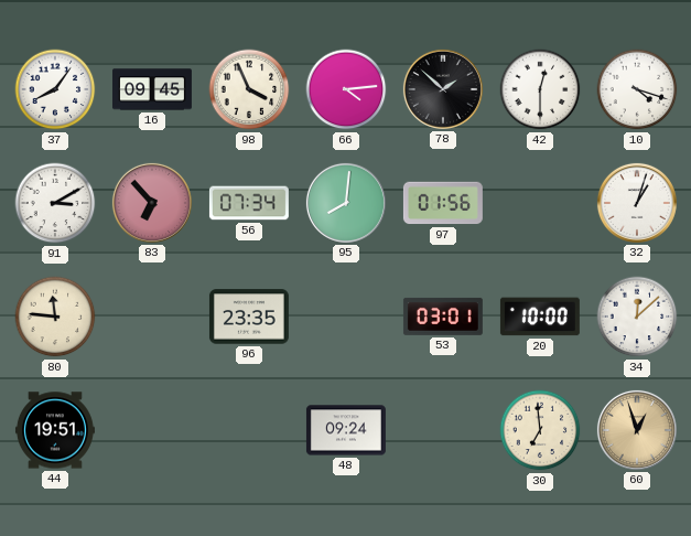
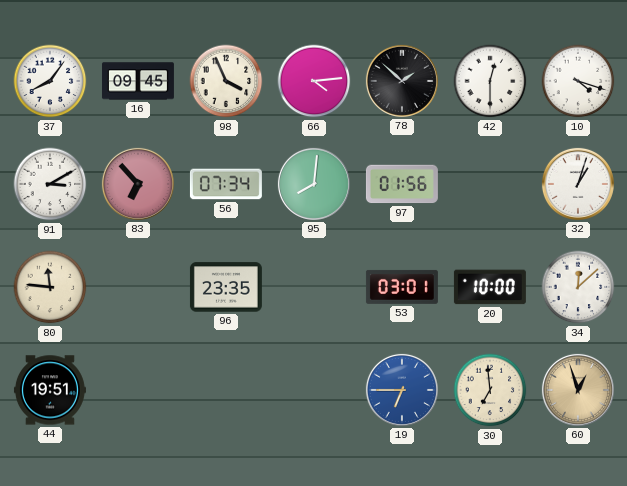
48: 09:24 -> none
19: none -> 6:45
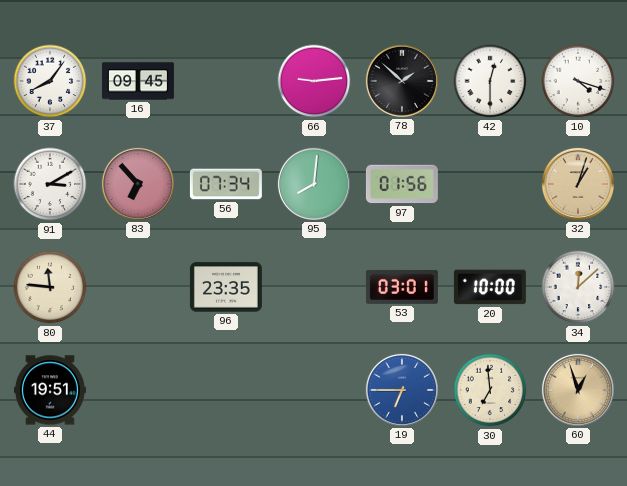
98: 3:56 -> none
66: 4:14 -> 9:14
32 dial: white -> champagne
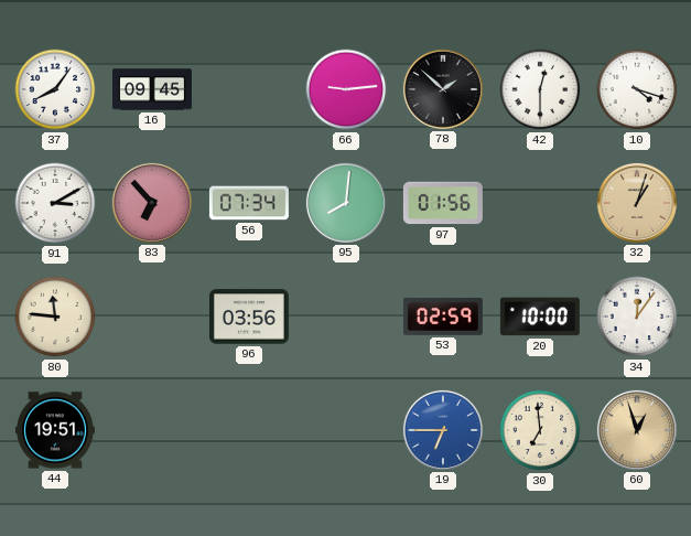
96: 23:35 -> 03:56
53: 03:01 -> 02:59
34: 12:08 -> 12:06
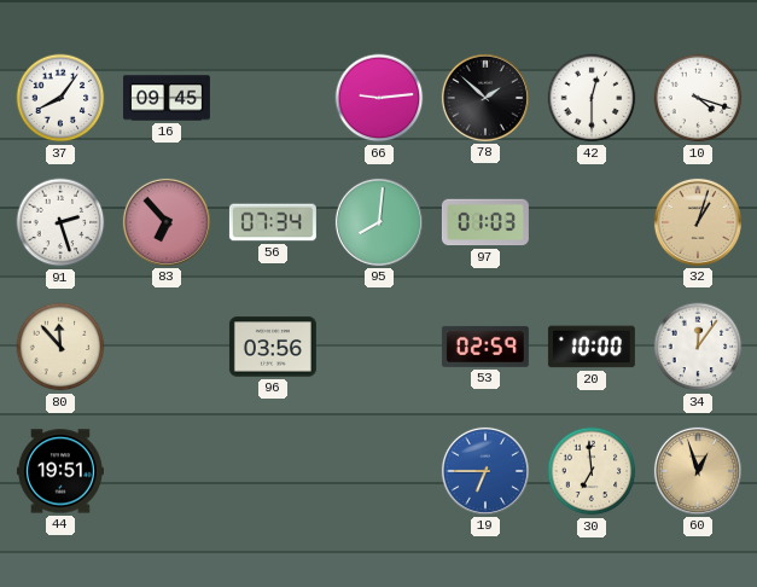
91: 3:10 -> 2:27
97: 01:56 -> 01:03
80: 11:46 -> 11:53
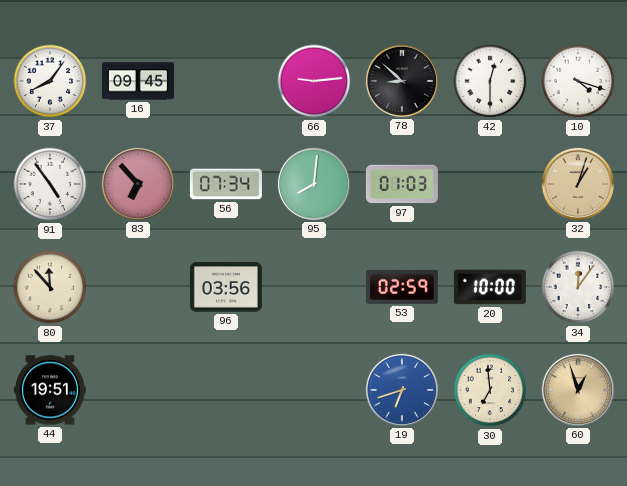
78: 1:52 -> 8:52
91: 2:27 -> 4:54
19: 6:45 -> 6:42
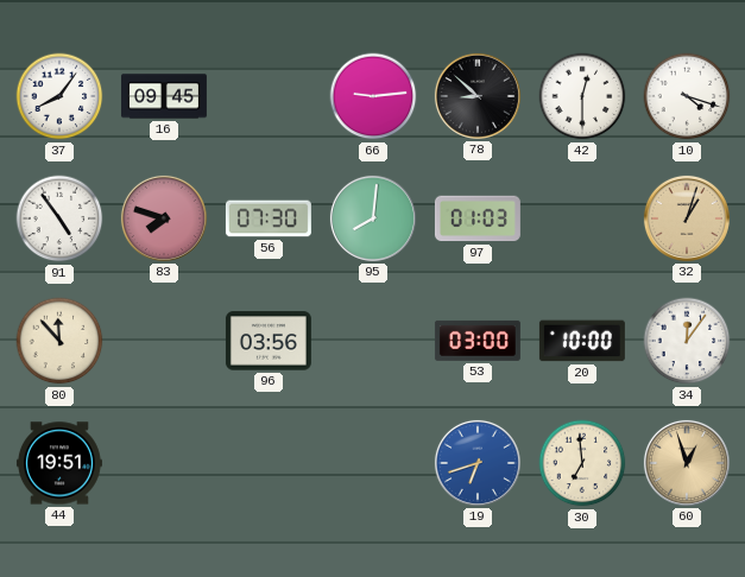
83: 6:53 -> 7:48
56: 07:34 -> 07:30
53: 02:59 -> 03:00
